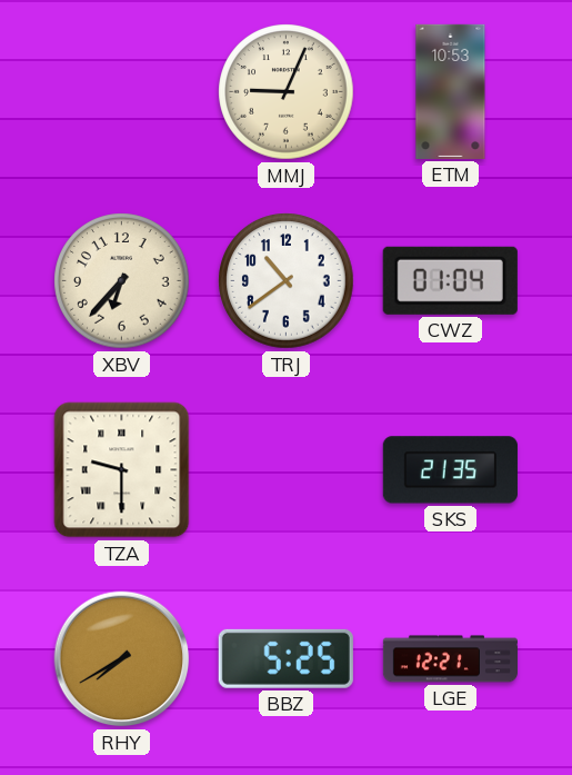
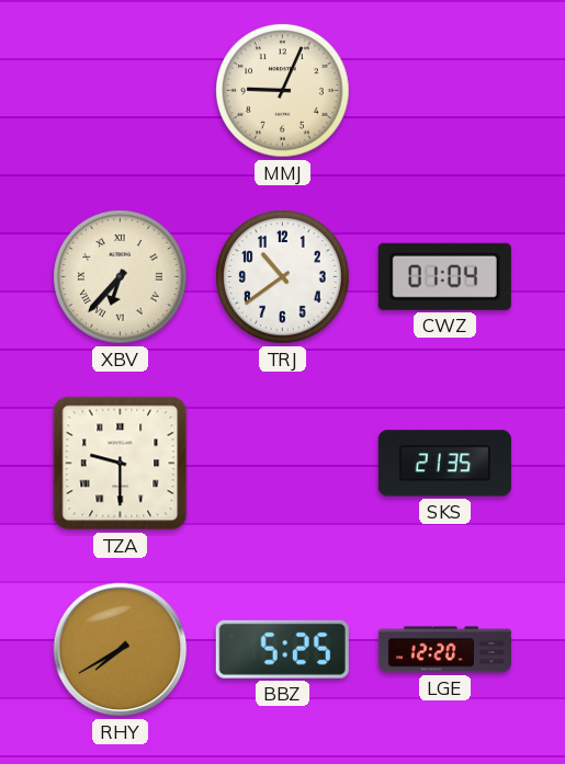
ETM: 10:53 -> none
XBV numerals: Arabic -> Roman
LGE: 12:21 -> 12:20
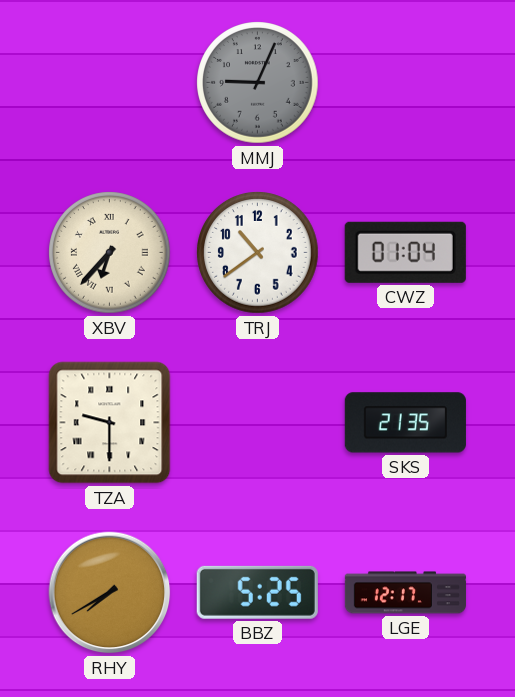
MMJ dial: cream -> grey
LGE: 12:20 -> 12:17
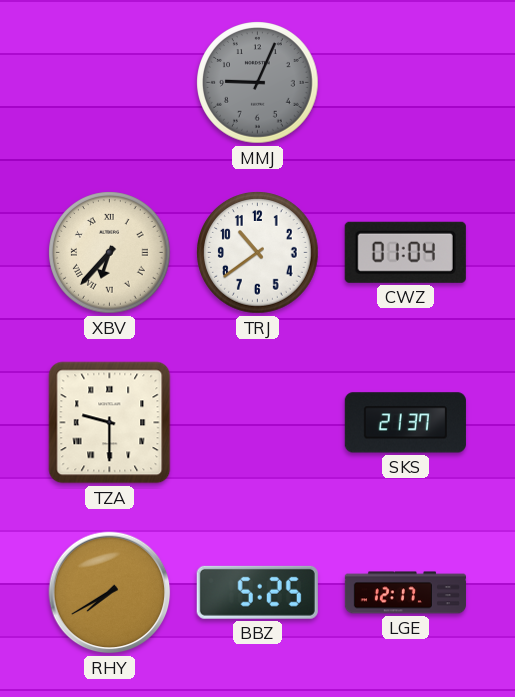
SKS: 21:35 -> 21:37
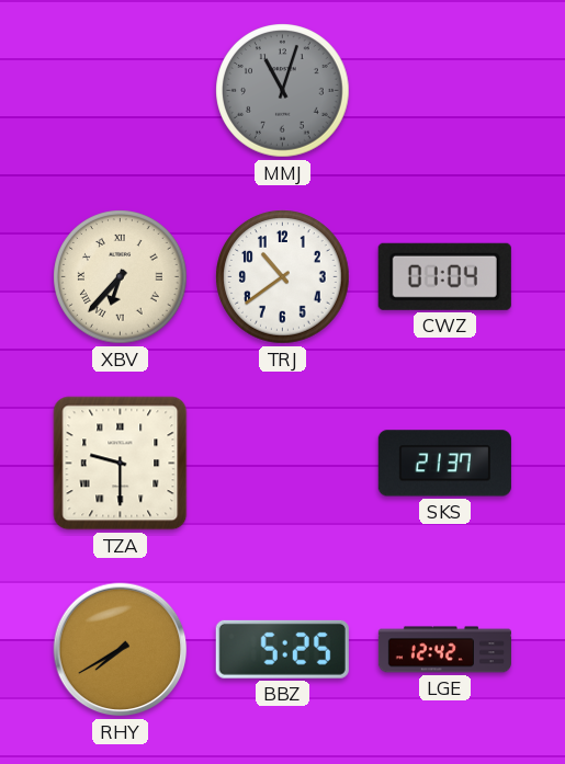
MMJ: 9:04 -> 11:03
LGE: 12:17 -> 12:42
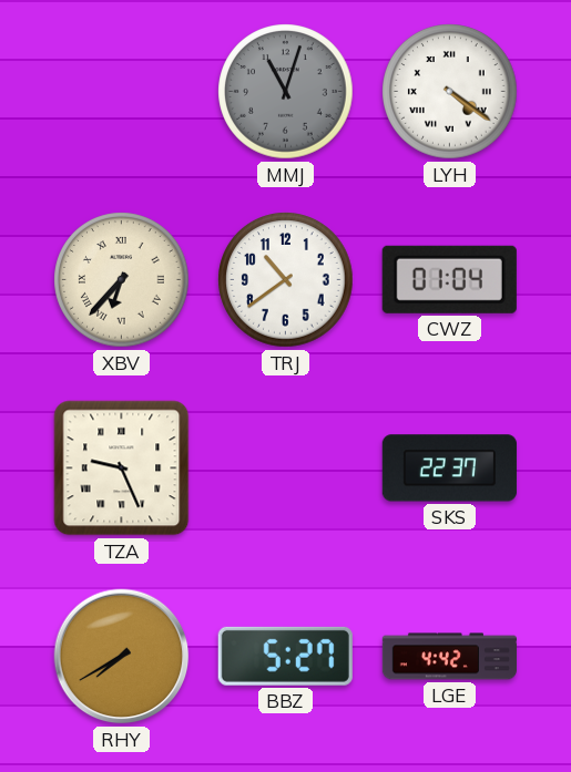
LYH: none -> 4:21
TZA: 9:30 -> 9:26
SKS: 21:37 -> 22:37
BBZ: 5:25 -> 5:27
LGE: 12:42 -> 4:42
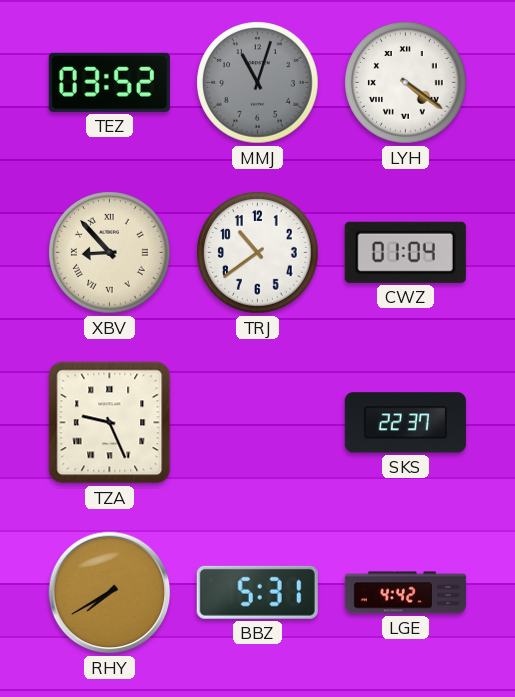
TEZ: none -> 03:52
XBV: 6:37 -> 8:53
BBZ: 5:27 -> 5:31
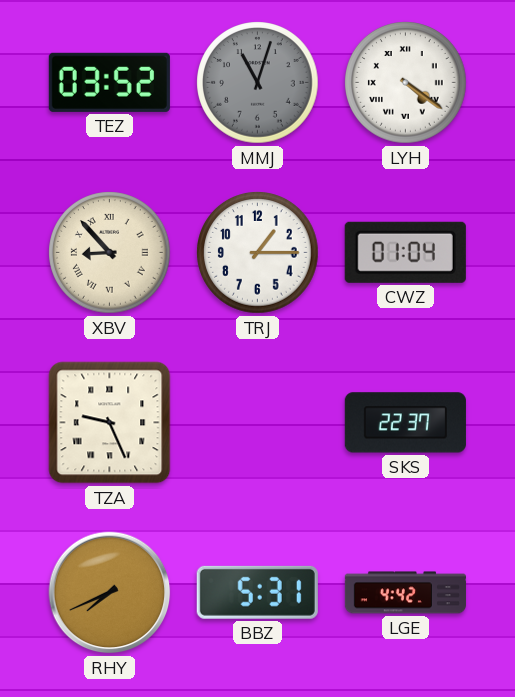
TRJ: 10:39 -> 1:15
RHY: 7:40 -> 7:41
